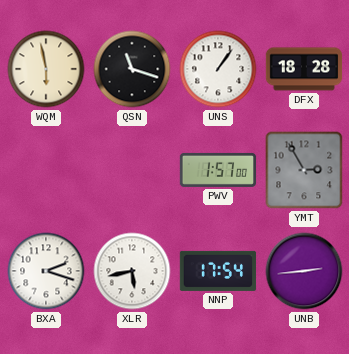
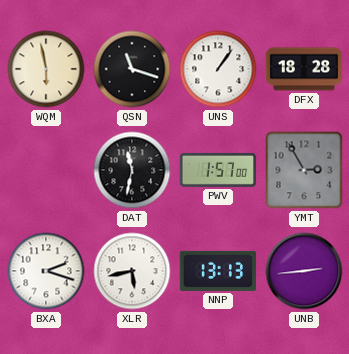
DAT: none -> 11:32
NNP: 17:54 -> 13:13
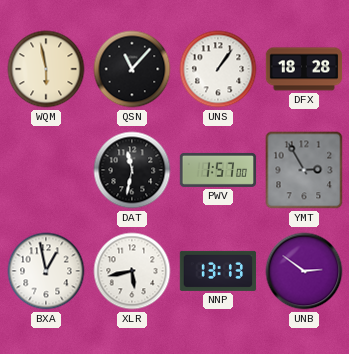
QSN: 11:18 -> 11:07
BXA: 2:18 -> 12:58
UNB: 2:44 -> 2:51
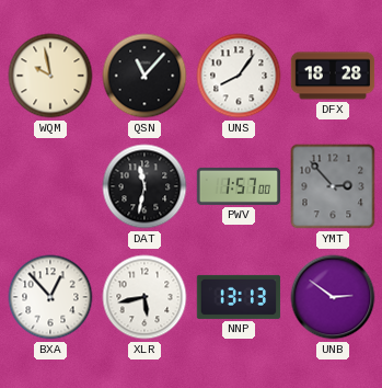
WQM: 5:58 -> 9:58
UNS: 1:06 -> 8:06
YMT: 2:55 -> 2:53
BXA: 12:58 -> 12:53
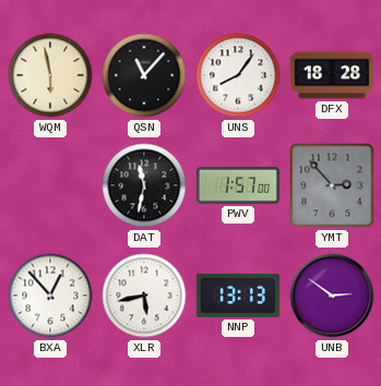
WQM: 9:58 -> 5:58
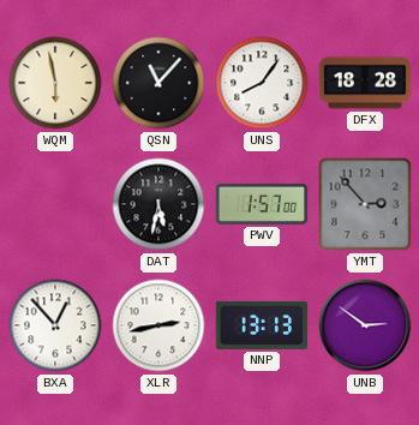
DAT: 11:32 -> 5:32
XLR: 5:43 -> 2:43
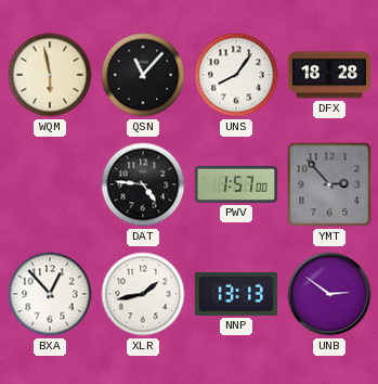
DAT: 5:32 -> 4:46
XLR: 2:43 -> 1:43
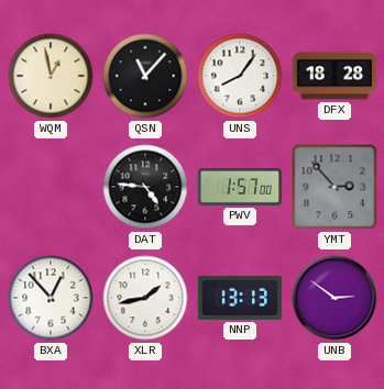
WQM: 5:58 -> 12:58
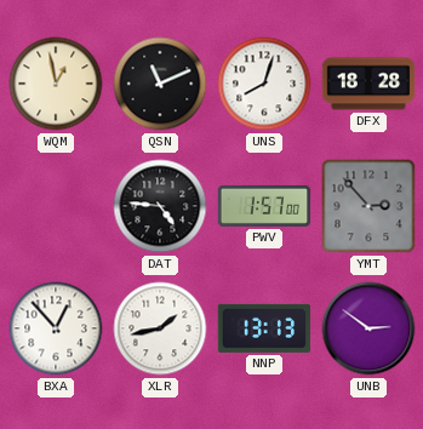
QSN: 11:07 -> 11:11
UNS: 8:06 -> 8:03
